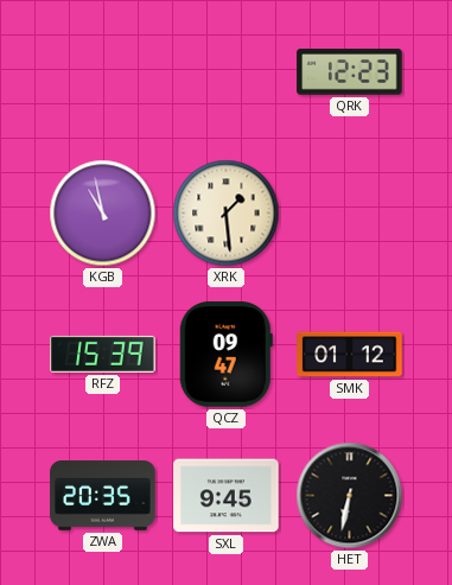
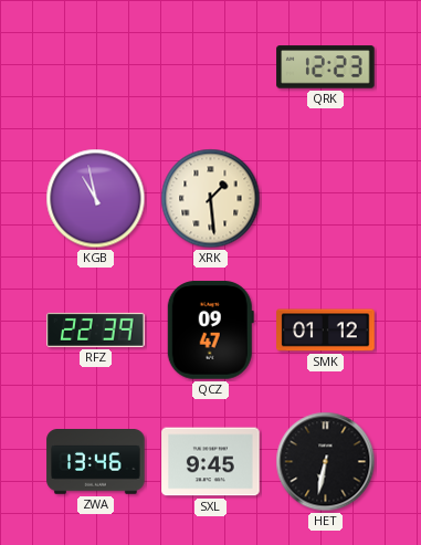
RFZ: 15:39 -> 22:39
ZWA: 20:35 -> 13:46
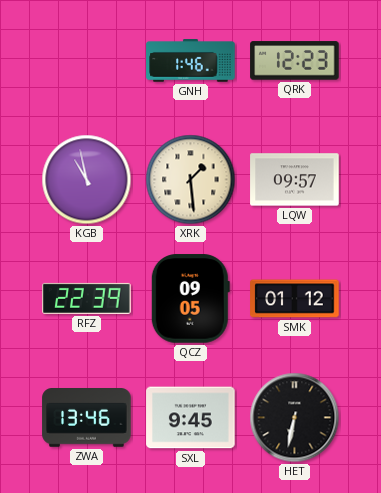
GNH: none -> 1:46
LQW: none -> 09:57
QCZ: 09:47 -> 09:05
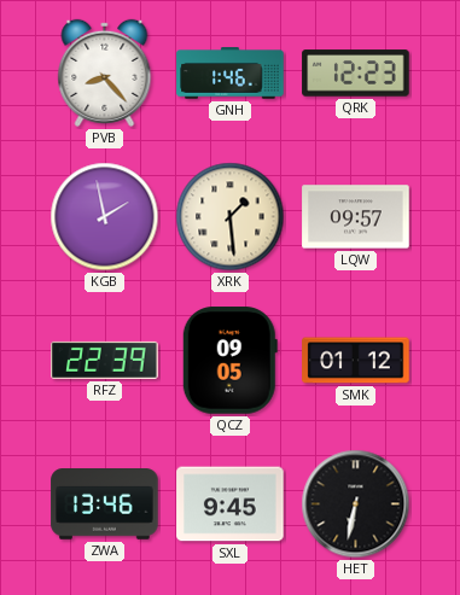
PVB: none -> 8:23
KGB: 10:58 -> 1:58
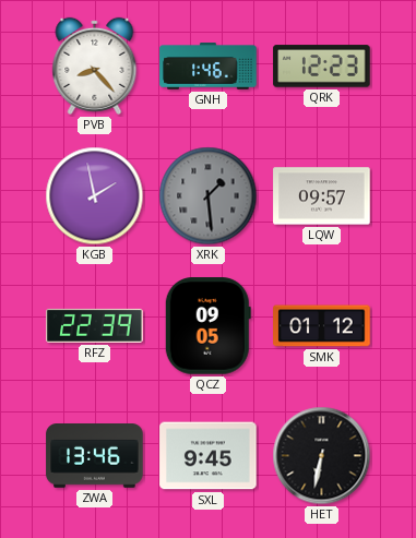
XRK dial: cream -> grey
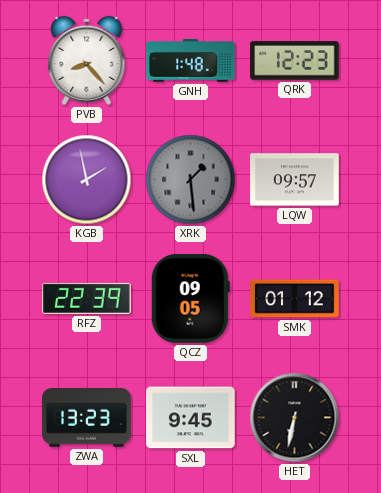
GNH: 1:46 -> 1:48
ZWA: 13:46 -> 13:23
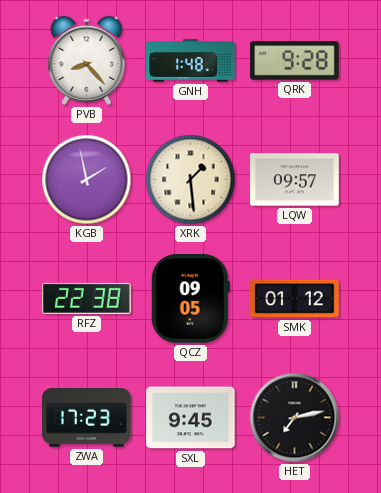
QRK: 12:23 -> 9:28
XRK dial: grey -> cream
RFZ: 22:39 -> 22:38
ZWA: 13:23 -> 17:23
HET: 6:32 -> 7:13
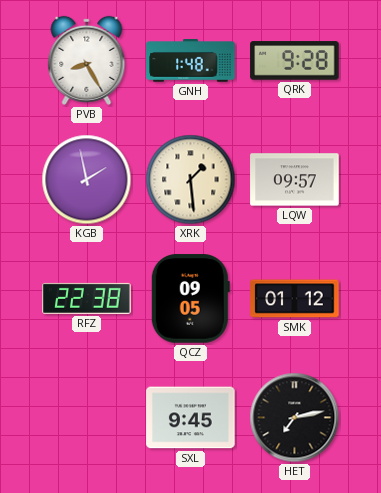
PVB: 8:23 -> 8:25
ZWA: 17:23 -> none
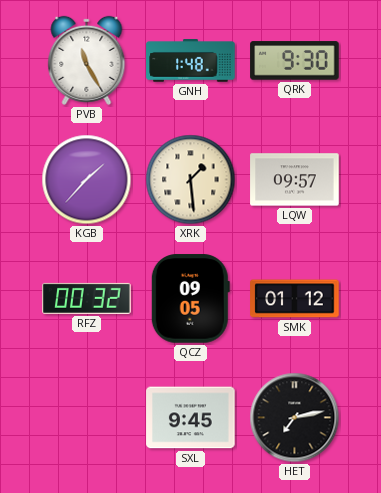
PVB: 8:25 -> 11:25
QRK: 9:28 -> 9:30
KGB: 1:58 -> 1:37
RFZ: 22:38 -> 00:32
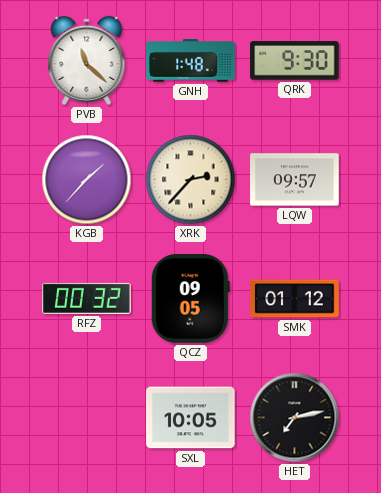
PVB: 11:25 -> 11:22
XRK: 1:29 -> 2:37
SXL: 9:45 -> 10:05
